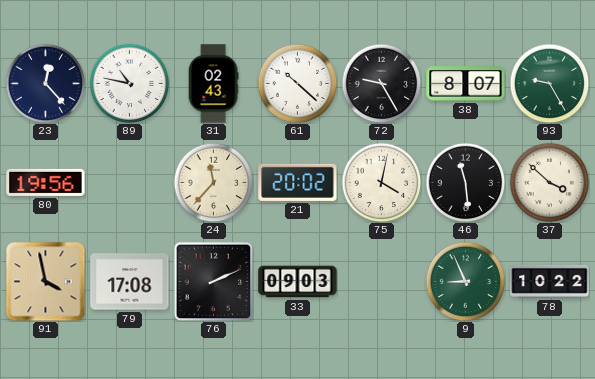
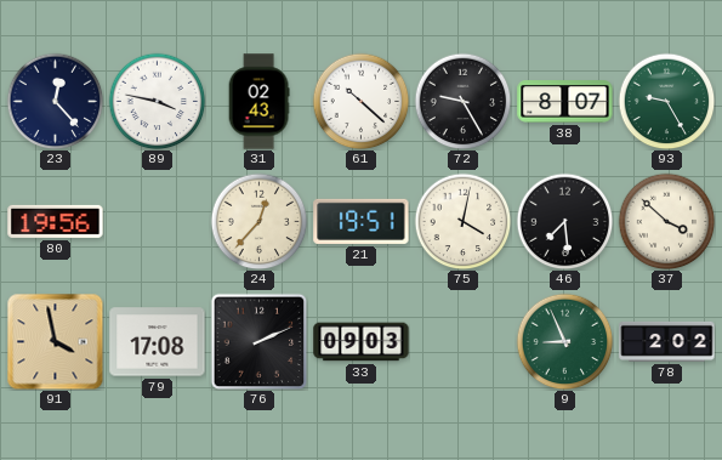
89: 10:47 -> 3:47
24: 11:37 -> 12:37
21: 20:02 -> 19:51
46: 11:29 -> 7:29
78: 10:22 -> 2:02
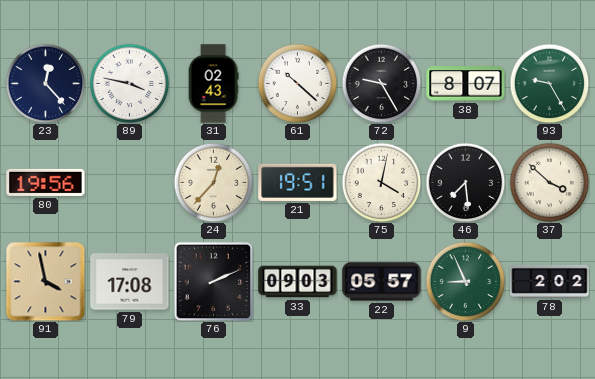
22: none -> 05:57
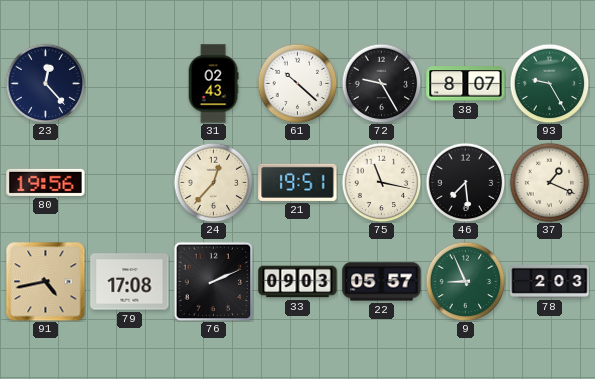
89: 3:47 -> none
75: 4:02 -> 11:17
37: 3:52 -> 1:19
91: 3:58 -> 4:43
78: 2:02 -> 2:03
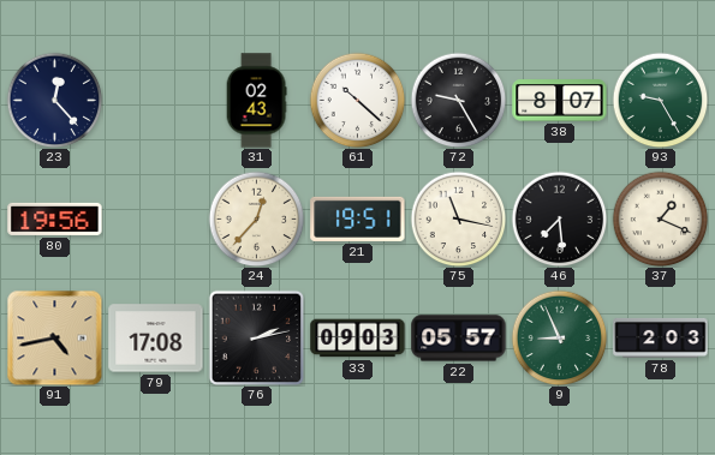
76: 2:11 -> 2:13
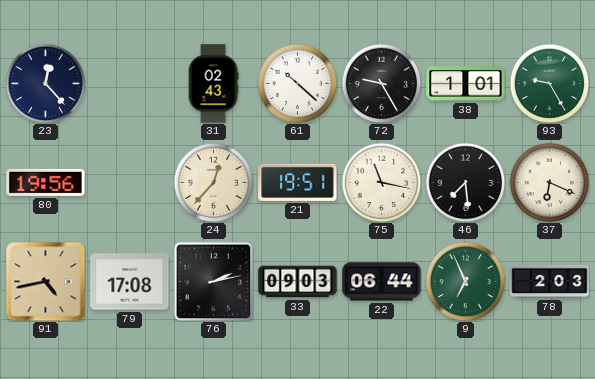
38: 8:07 -> 1:01
37: 1:19 -> 6:19
22: 05:57 -> 06:44
9: 8:56 -> 6:56
